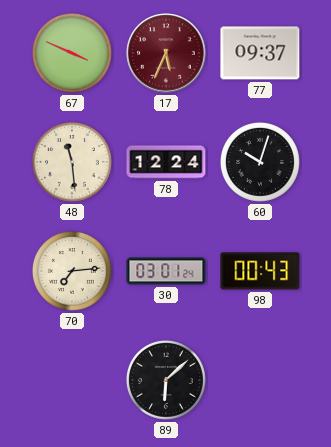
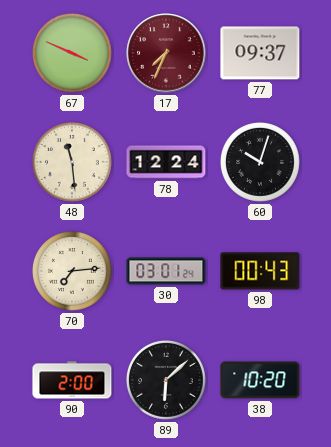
17: 5:34 -> 7:34
90: none -> 2:00
38: none -> 10:20
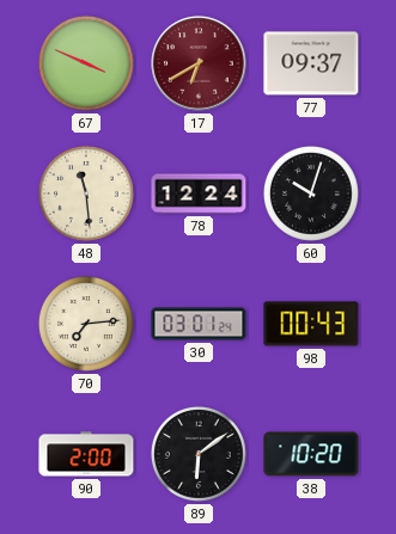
17: 7:34 -> 6:40
89: 6:08 -> 6:09
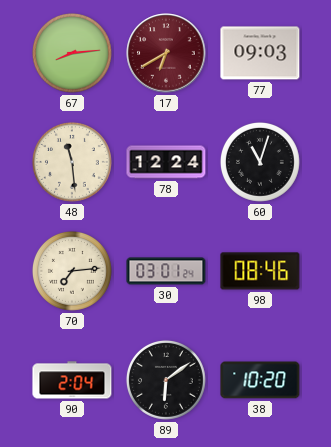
67: 3:49 -> 8:14
77: 09:37 -> 09:03
60: 10:03 -> 11:03
98: 00:43 -> 08:46
90: 2:00 -> 2:04
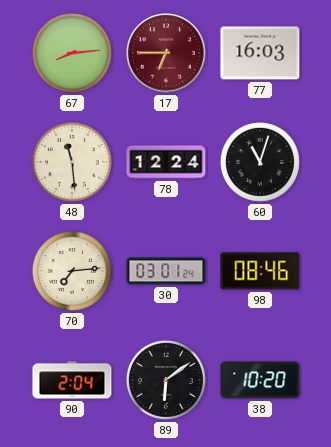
17: 6:40 -> 6:45
77: 09:03 -> 16:03
